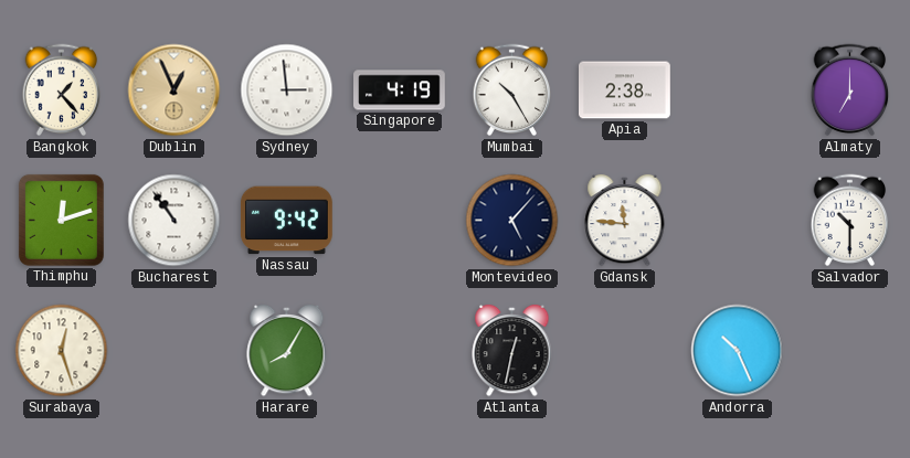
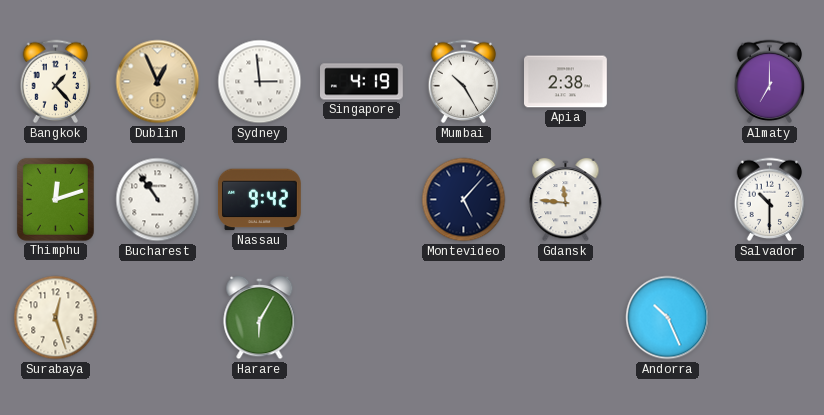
Harare: 8:05 -> 6:05
Atlanta: 12:32 -> none
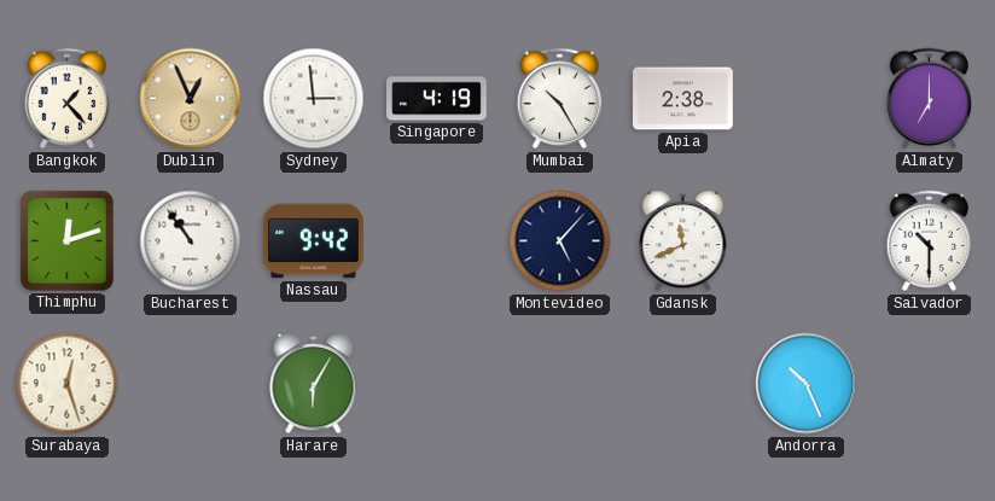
Gdansk: 11:46 -> 11:41
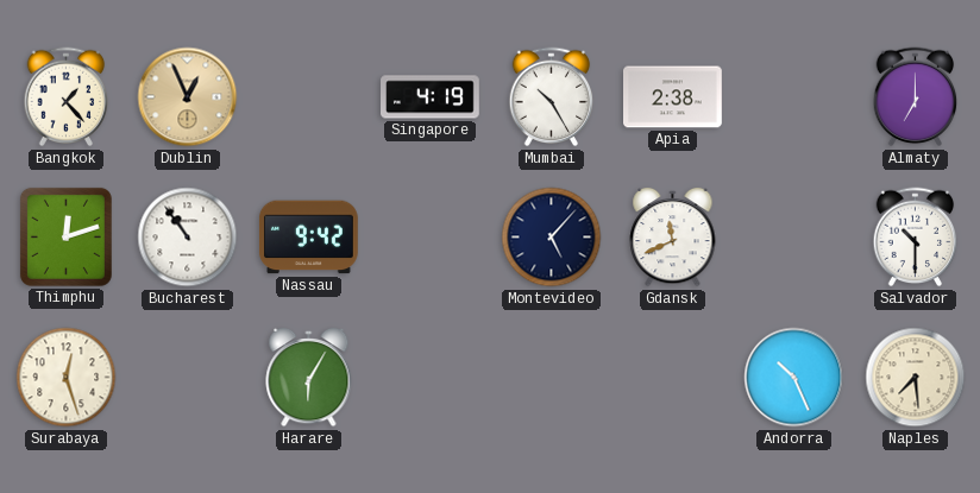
Sydney: 2:59 -> none
Naples: none -> 7:29
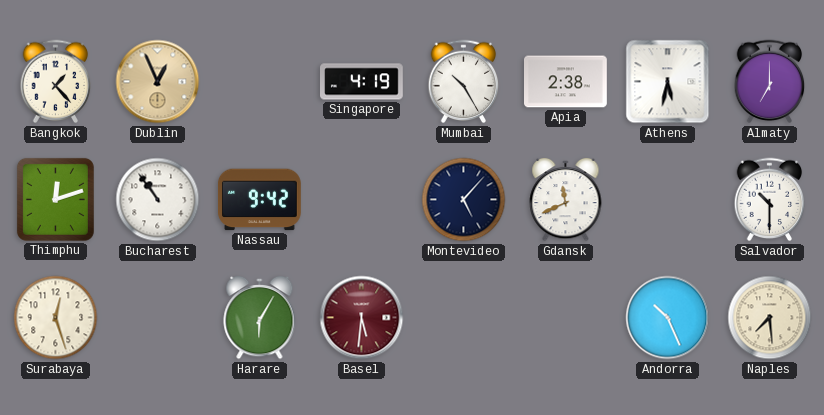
Athens: none -> 5:32
Basel: none -> 5:31
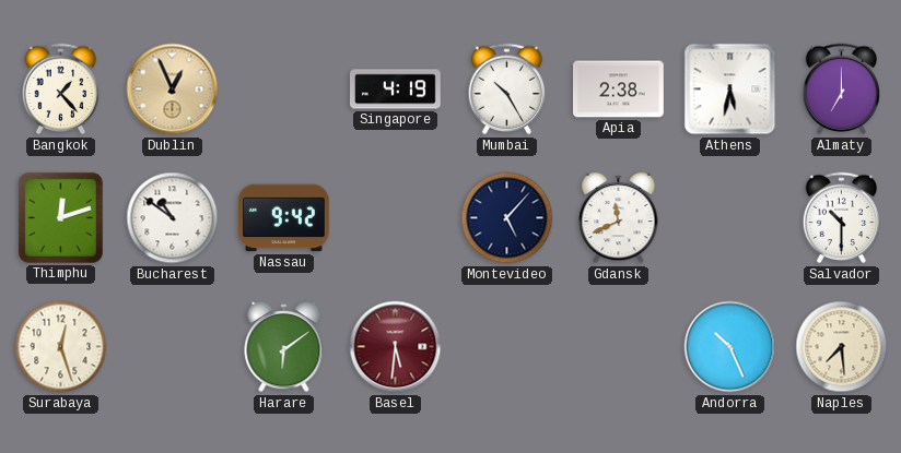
Bucharest: 10:54 -> 10:51
Harare: 6:05 -> 6:09
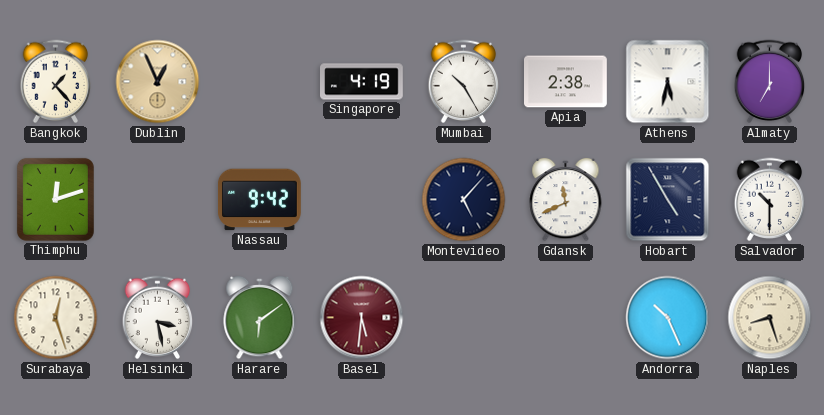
Bucharest: 10:51 -> none
Hobart: none -> 4:55
Helsinki: none -> 3:28
Naples: 7:29 -> 8:27
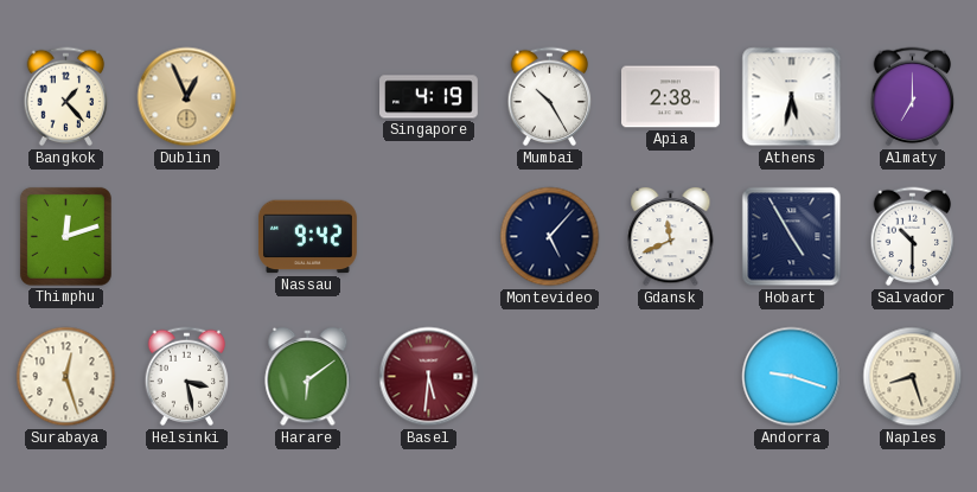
Andorra: 10:26 -> 9:18
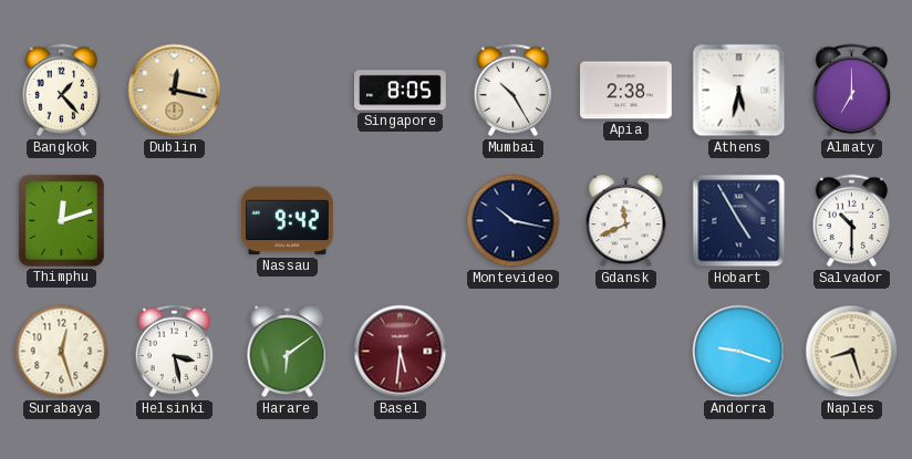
Dublin: 12:56 -> 12:17
Singapore: 4:19 -> 8:05
Montevideo: 5:07 -> 10:17
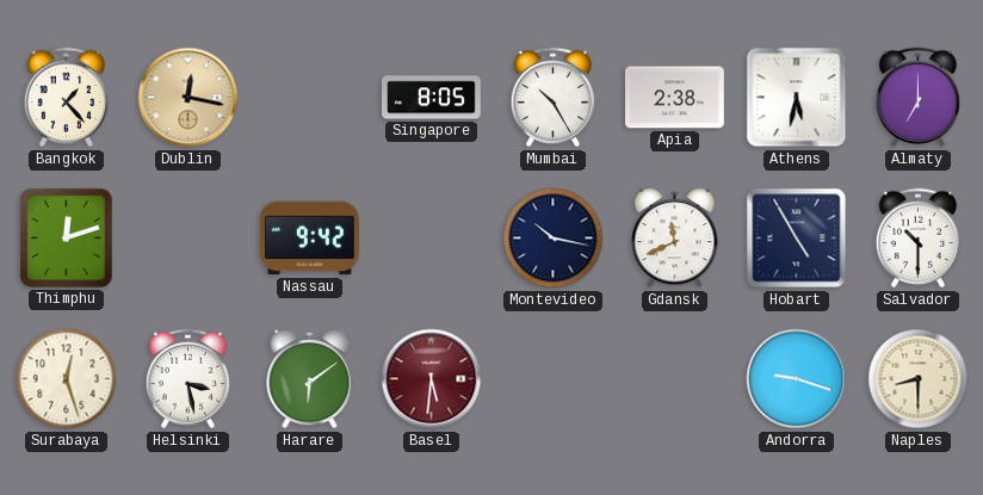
Naples: 8:27 -> 8:30
